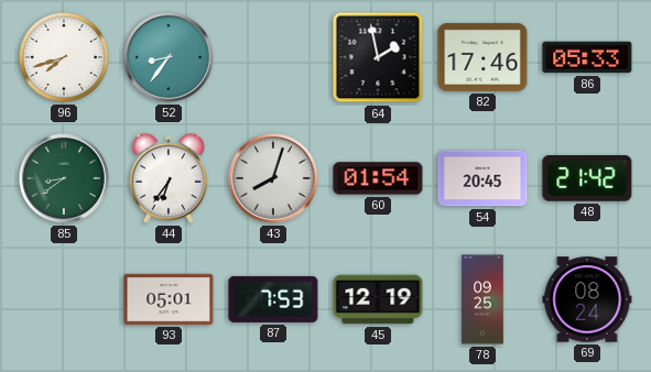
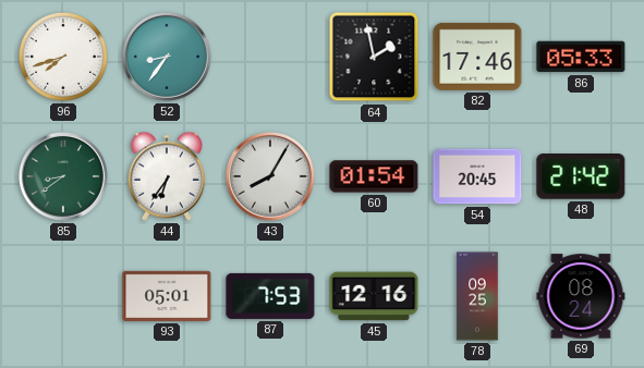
43: 8:03 -> 8:05
45: 12:19 -> 12:16
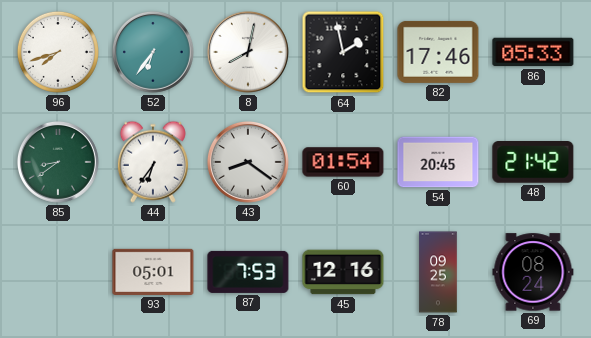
52: 8:36 -> 6:36
8: none -> 8:02
43: 8:05 -> 8:21
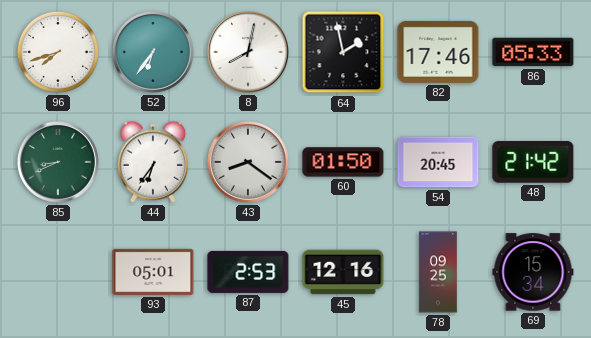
85: 8:39 -> 8:41
60: 01:54 -> 01:50
87: 7:53 -> 2:53
69: 08:24 -> 15:34
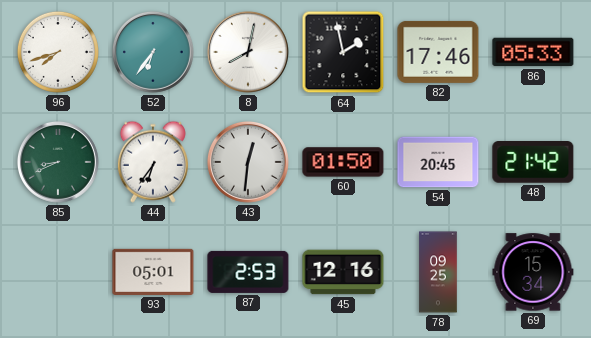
43: 8:21 -> 12:31
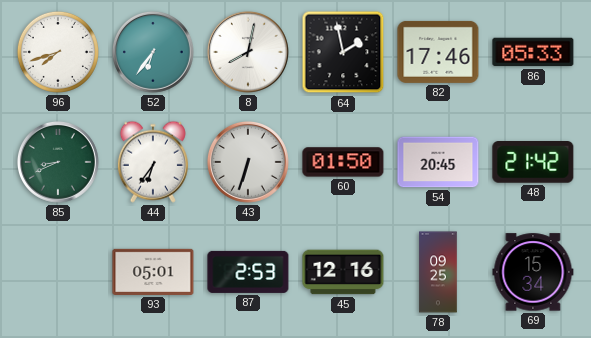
43: 12:31 -> 6:33
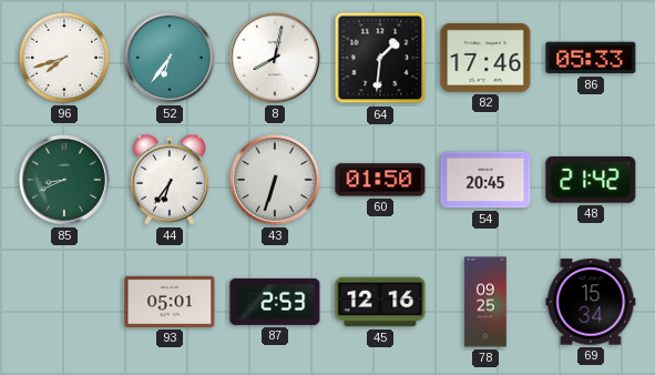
64: 1:58 -> 1:31
